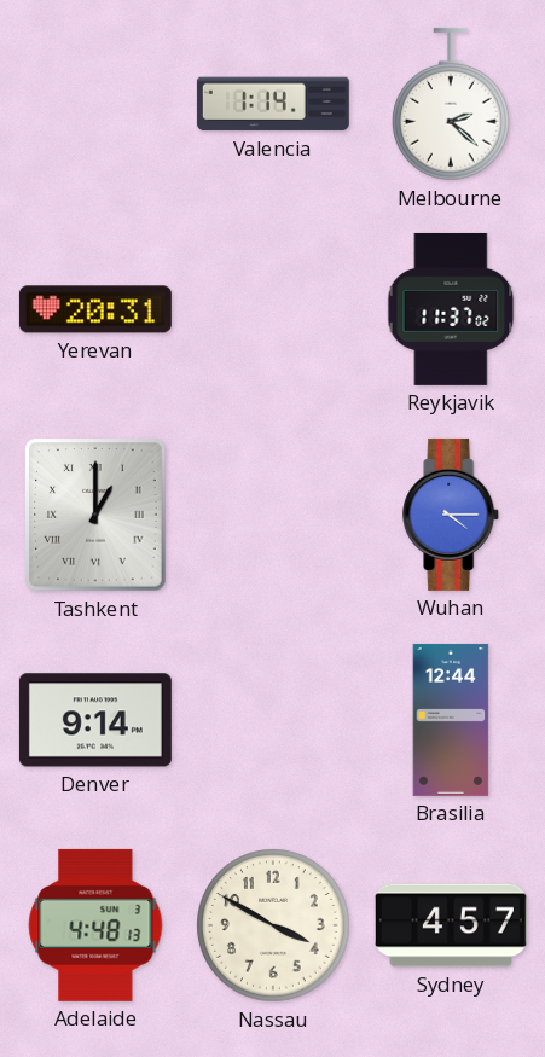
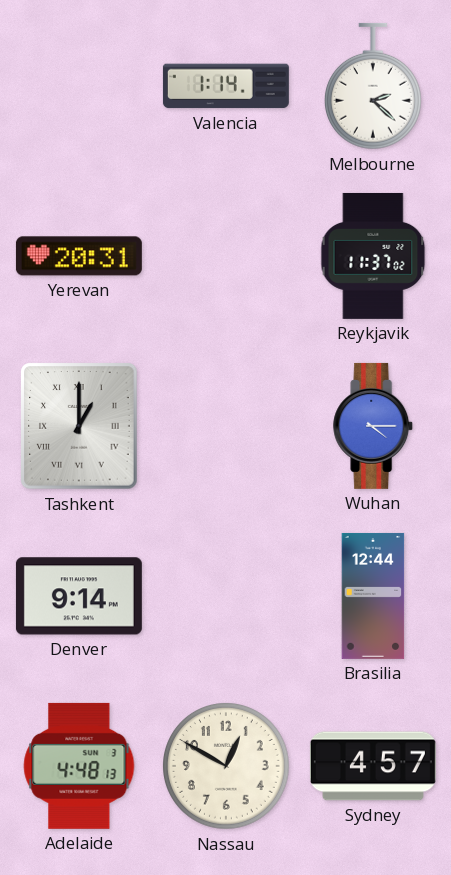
Nassau: 3:50 -> 12:50
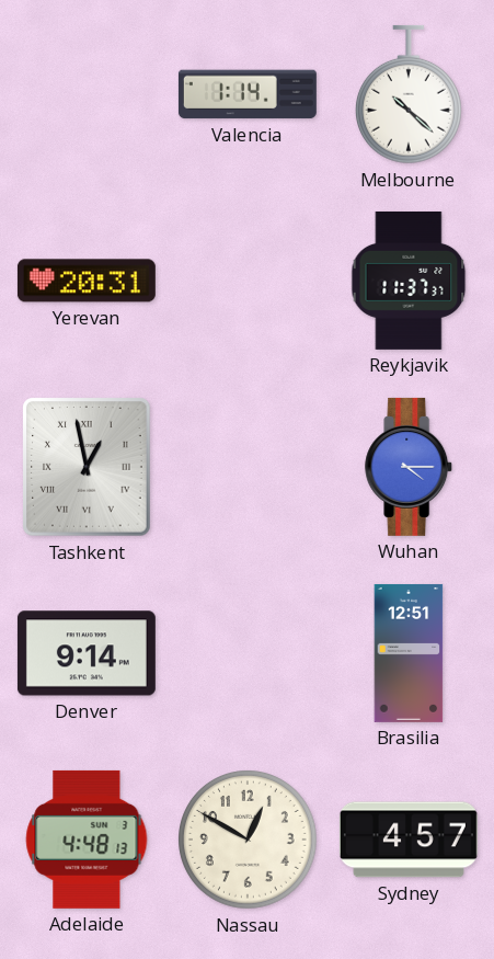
Melbourne: 2:22 -> 10:22
Reykjavik: 11:37:02 -> 11:37:37
Tashkent: 1:00 -> 12:58
Brasilia: 12:44 -> 12:51
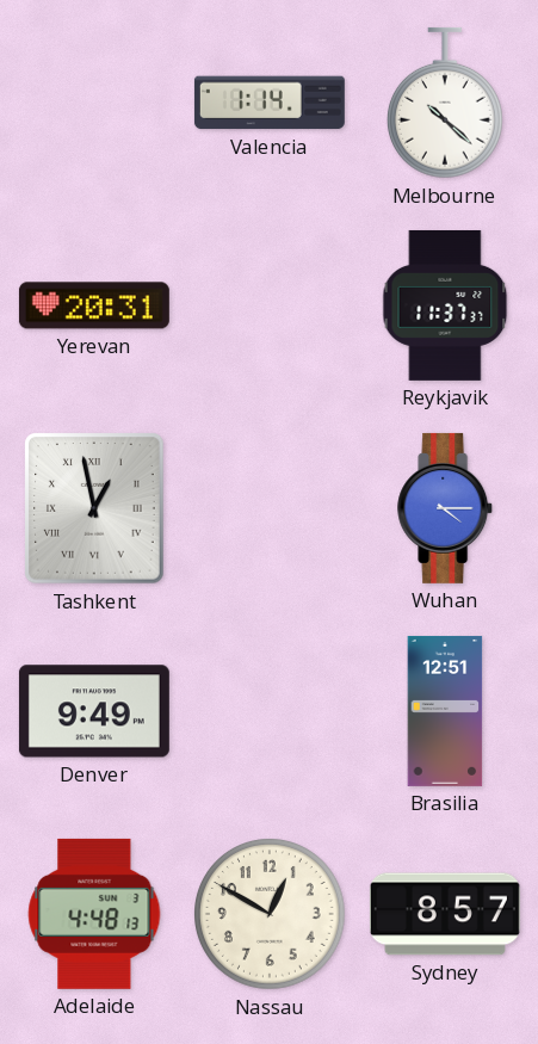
Denver: 9:14 -> 9:49
Sydney: 4:57 -> 8:57
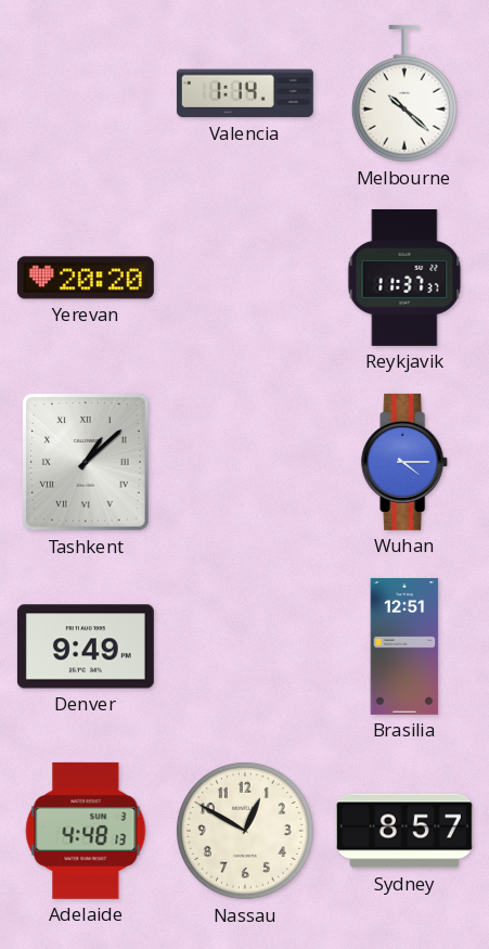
Yerevan: 20:31 -> 20:20
Tashkent: 12:58 -> 1:08
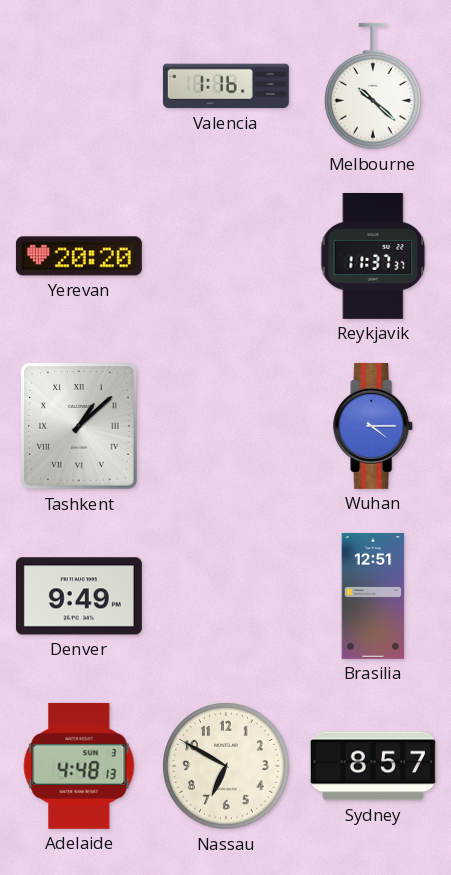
Valencia: 1:14 -> 1:16
Nassau: 12:50 -> 6:50
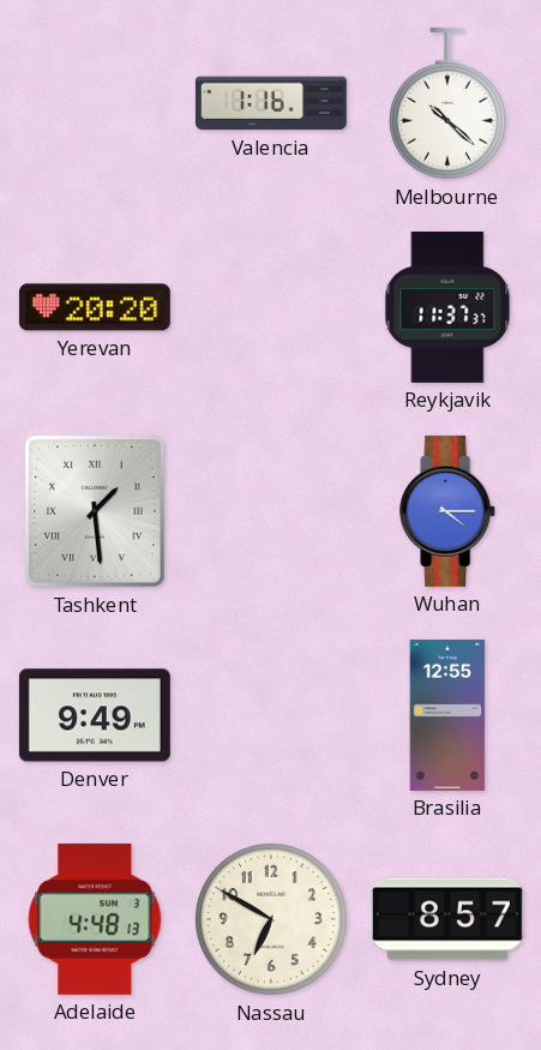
Tashkent: 1:08 -> 1:29
Brasilia: 12:51 -> 12:55
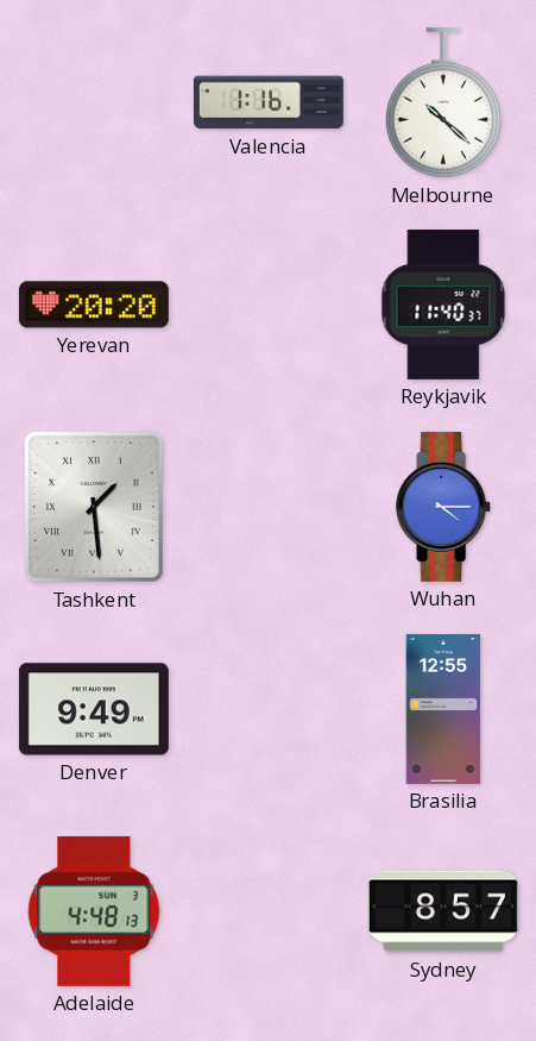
Reykjavik: 11:37 -> 11:40
Nassau: 6:50 -> none
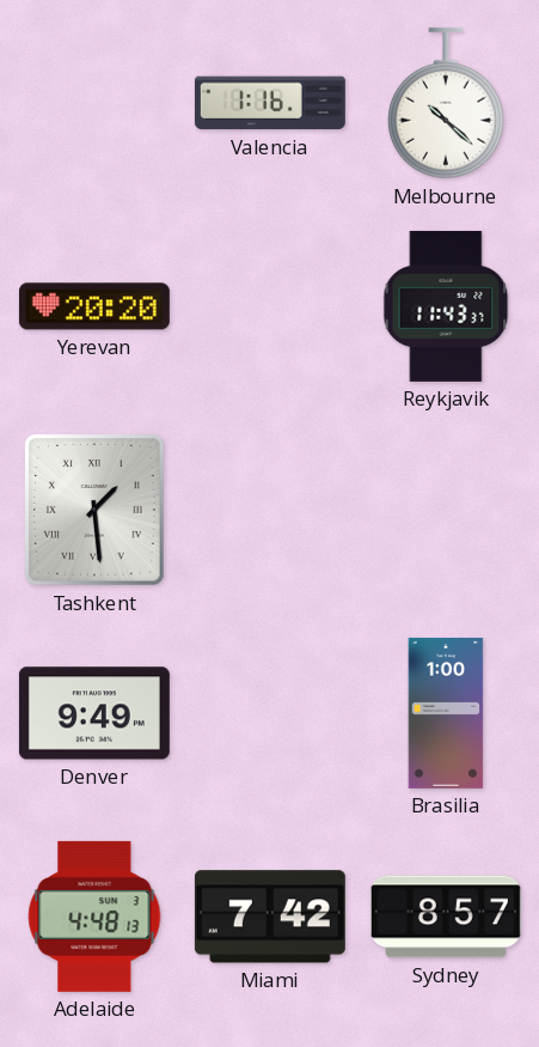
Reykjavik: 11:40 -> 11:43
Wuhan: 4:15 -> none
Brasilia: 12:55 -> 1:00
Miami: none -> 7:42
